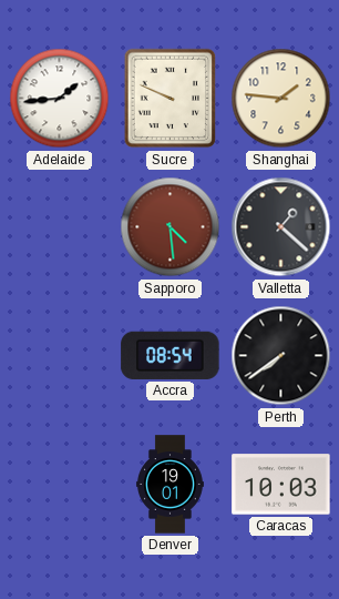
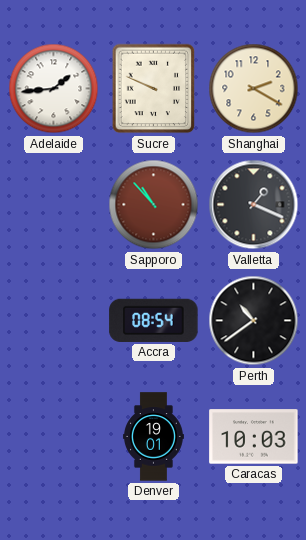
Shanghai: 1:46 -> 2:20
Sapporo: 4:29 -> 10:53
Valletta: 1:22 -> 1:19
Perth: 7:39 -> 10:39
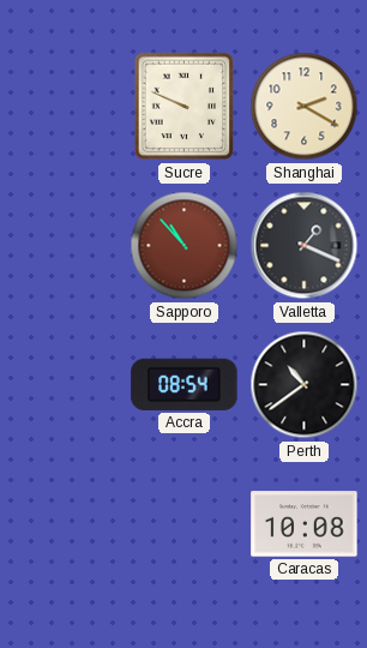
Adelaide: 1:44 -> none
Denver: 19:01 -> none
Caracas: 10:03 -> 10:08
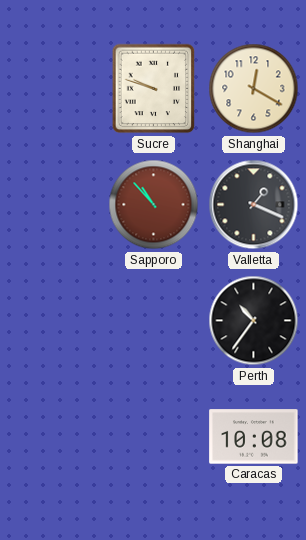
Sucre: 9:49 -> 9:48
Shanghai: 2:20 -> 12:20
Accra: 08:54 -> none
Perth: 10:39 -> 10:36
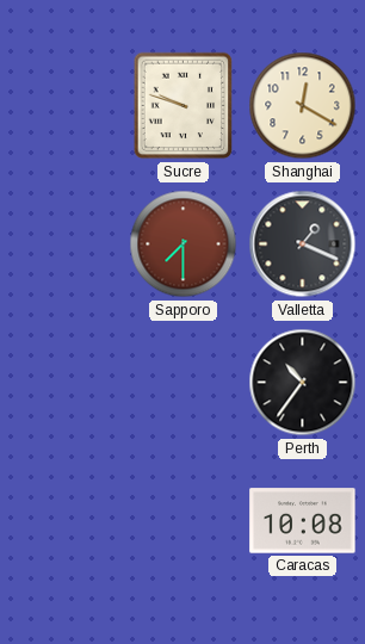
Sapporo: 10:53 -> 7:30
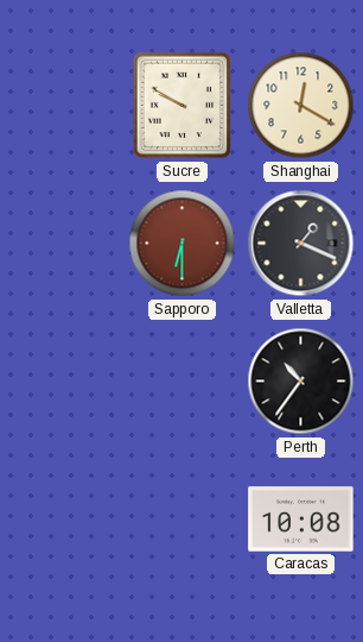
Sucre: 9:48 -> 9:50
Sapporo: 7:30 -> 6:30
